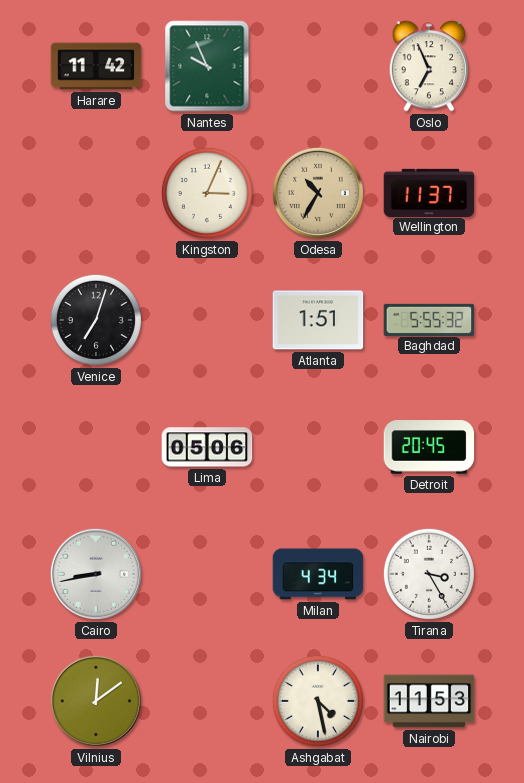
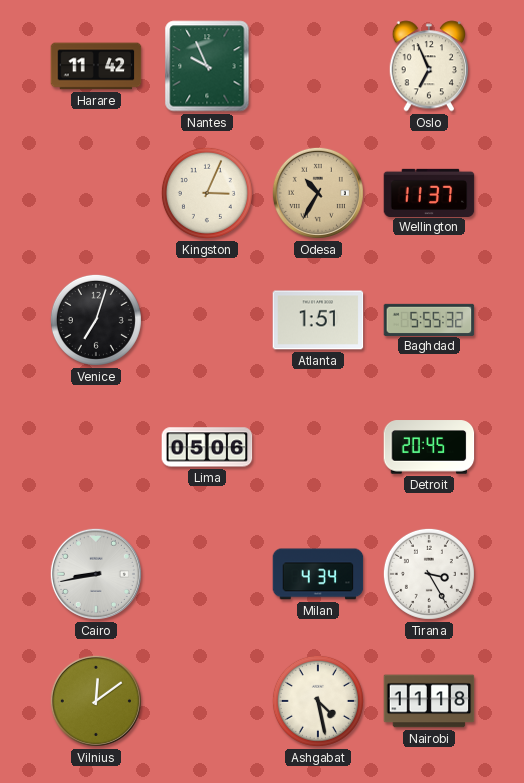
Nairobi: 11:53 -> 11:18
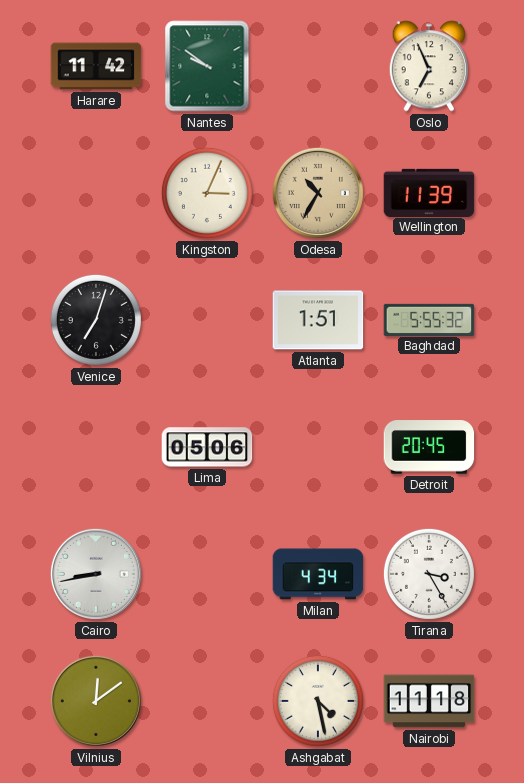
Nantes: 9:56 -> 9:51
Wellington: 11:37 -> 11:39
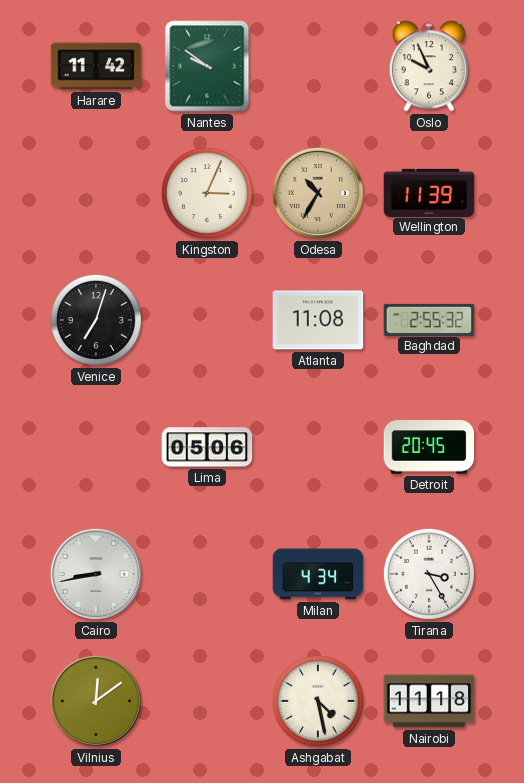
Oslo: 6:56 -> 9:56
Atlanta: 1:51 -> 11:08
Baghdad: 5:55 -> 2:55
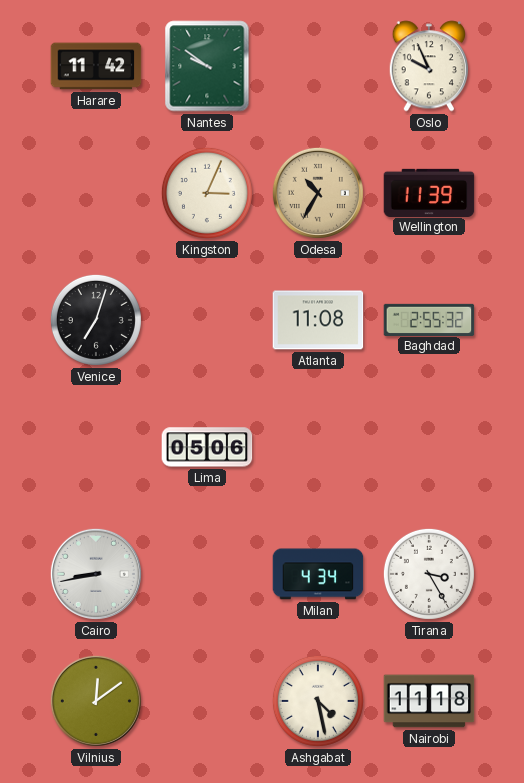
Detroit: 20:45 -> none
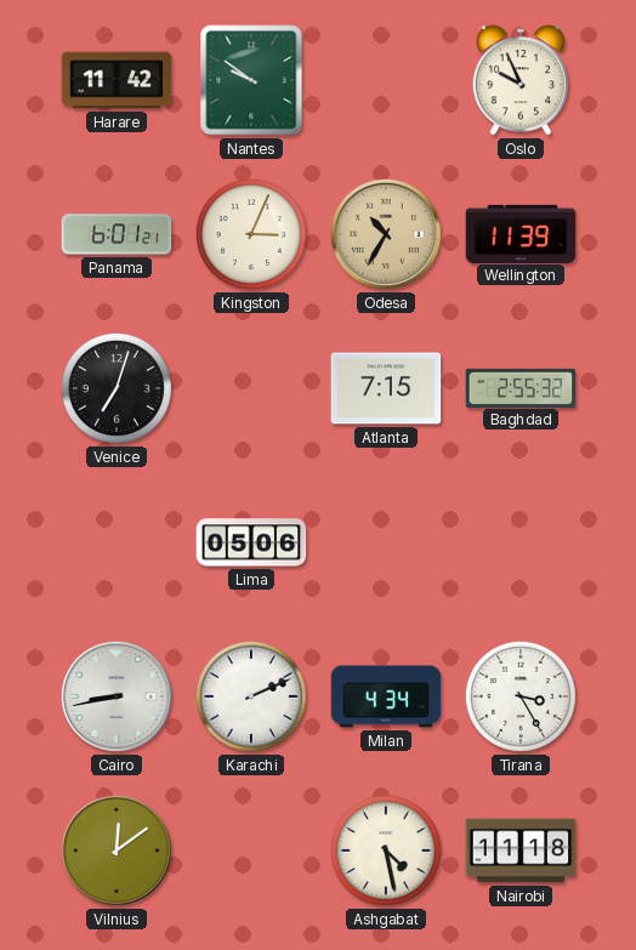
Panama: none -> 6:01
Atlanta: 11:08 -> 7:15
Karachi: none -> 2:11
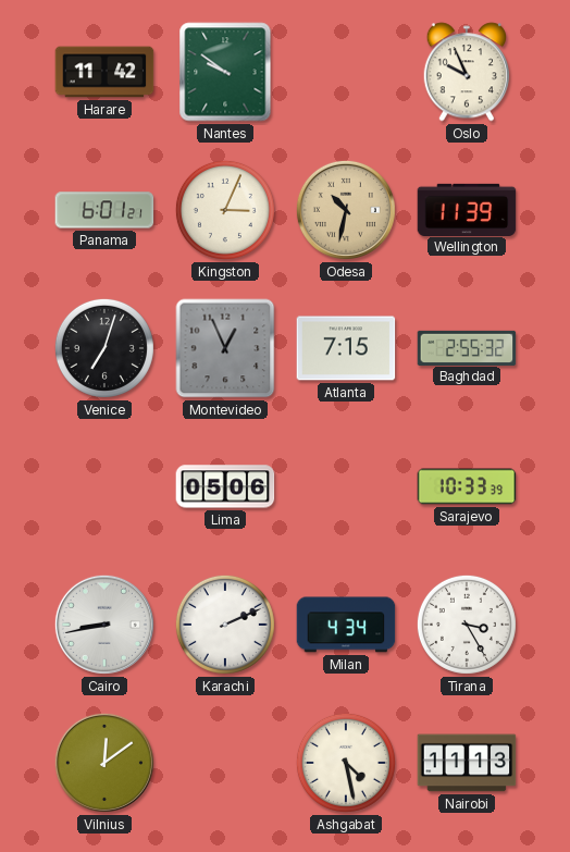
Odesa: 10:35 -> 10:32
Montevideo: none -> 12:56
Sarajevo: none -> 10:33
Nairobi: 11:18 -> 11:13
